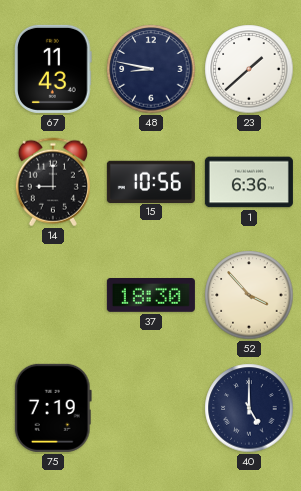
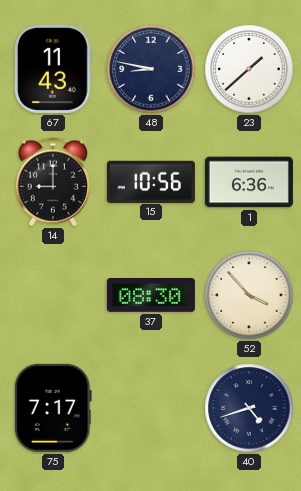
37: 18:30 -> 08:30
75: 7:19 -> 7:17
40: 5:00 -> 4:42
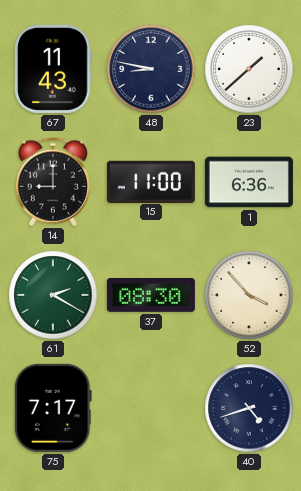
15: 10:56 -> 11:00
61: none -> 2:20
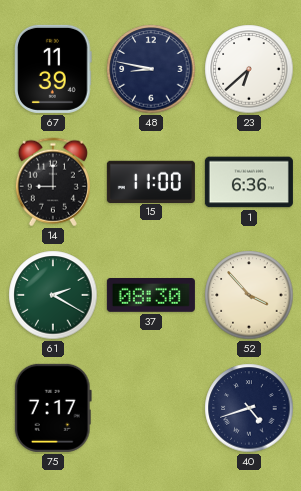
67: 11:43 -> 11:39
23: 1:38 -> 6:38
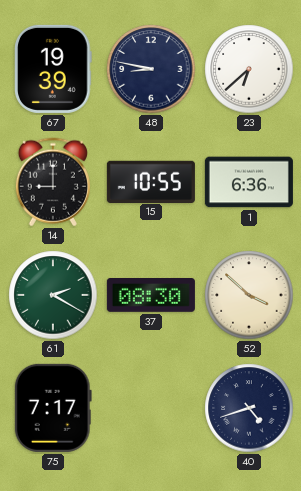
67: 11:39 -> 19:39
15: 11:00 -> 10:55
52: 3:53 -> 3:52
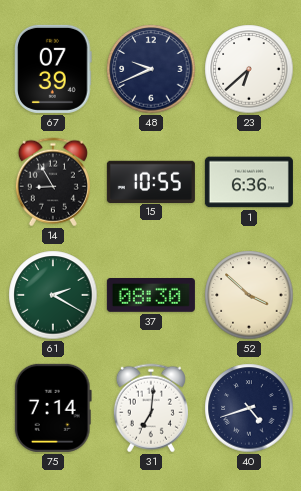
67: 19:39 -> 07:39
48: 8:47 -> 9:41
14: 9:00 -> 8:55
75: 7:17 -> 7:14
31: none -> 7:01
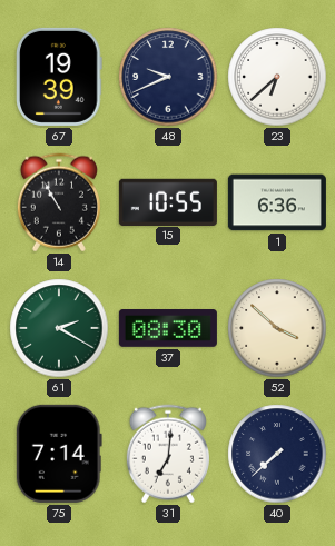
67: 07:39 -> 19:39
14: 8:55 -> 10:55
40: 4:42 -> 7:38
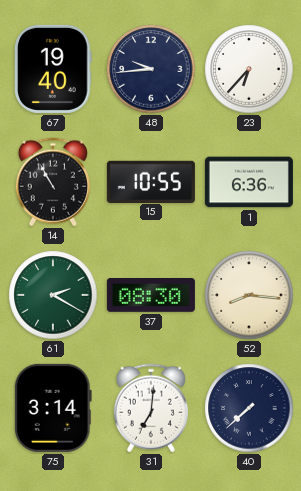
67: 19:39 -> 19:40
48: 9:41 -> 9:44
23: 6:38 -> 6:37
52: 3:52 -> 8:16
75: 7:14 -> 3:14
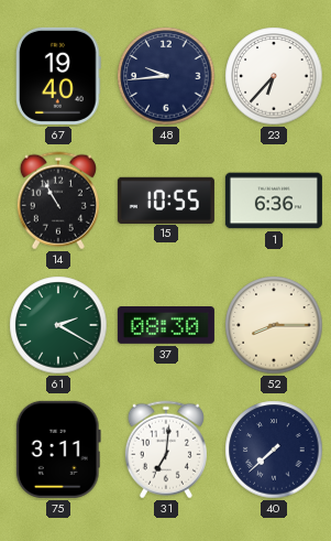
52: 8:16 -> 8:15
75: 3:14 -> 3:11
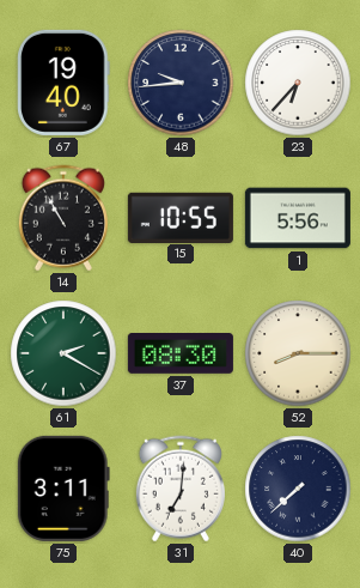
1: 6:36 -> 5:56
